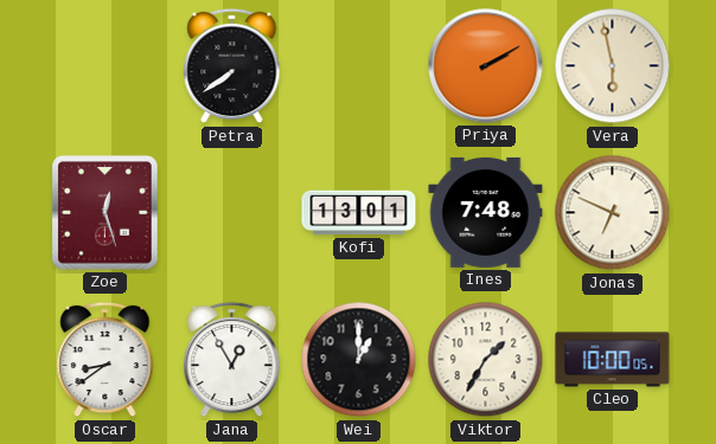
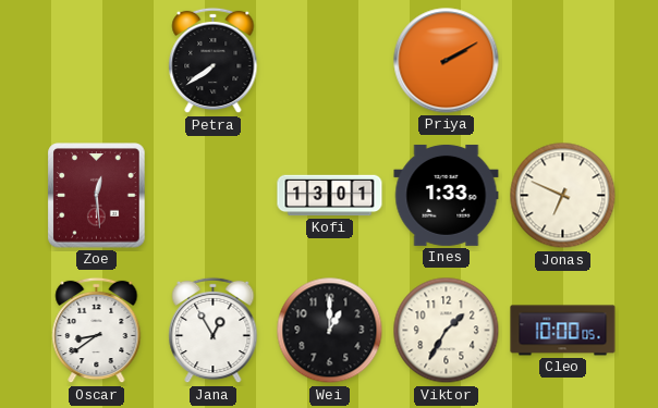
Vera: 5:58 -> none
Zoe: 12:27 -> 12:29
Ines: 7:48 -> 1:33
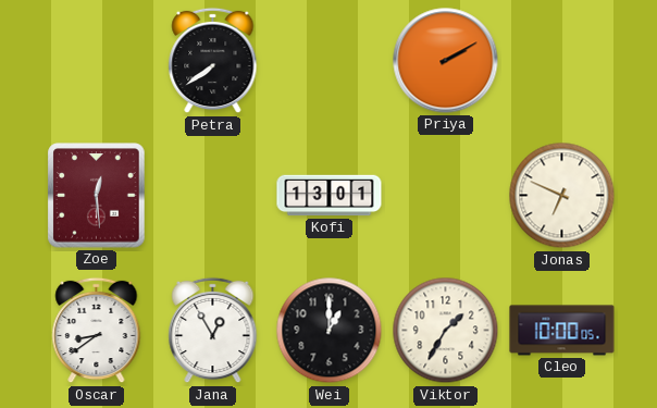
Ines: 1:33 -> none
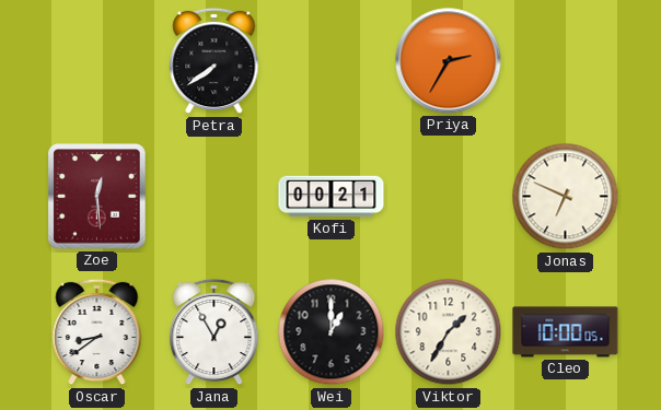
Priya: 2:10 -> 2:35
Kofi: 13:01 -> 00:21
